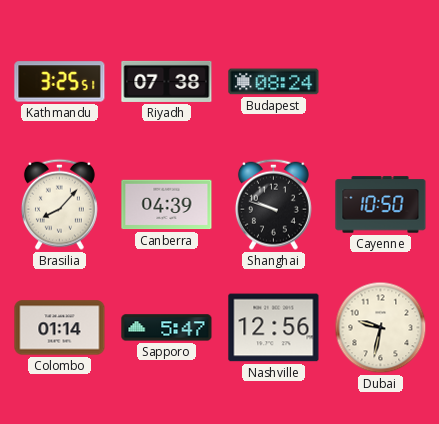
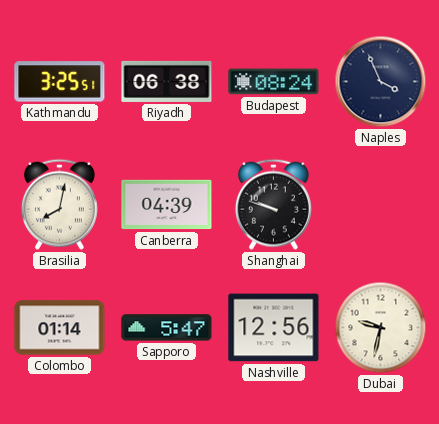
Riyadh: 07:38 -> 06:38
Naples: none -> 3:56
Brasilia: 8:07 -> 8:02
Cayenne: 10:50 -> none
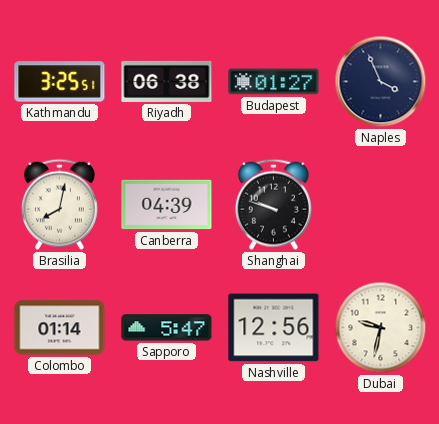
Budapest: 08:24 -> 01:27
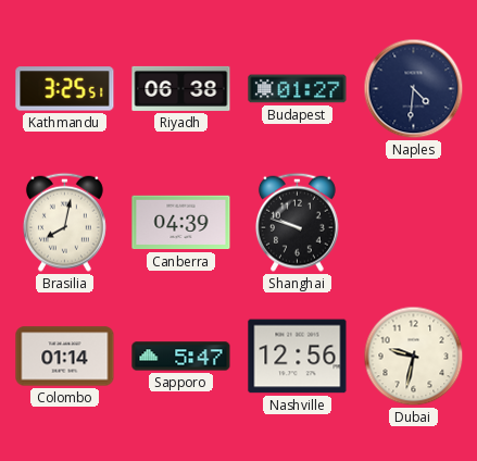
Naples: 3:56 -> 4:31
